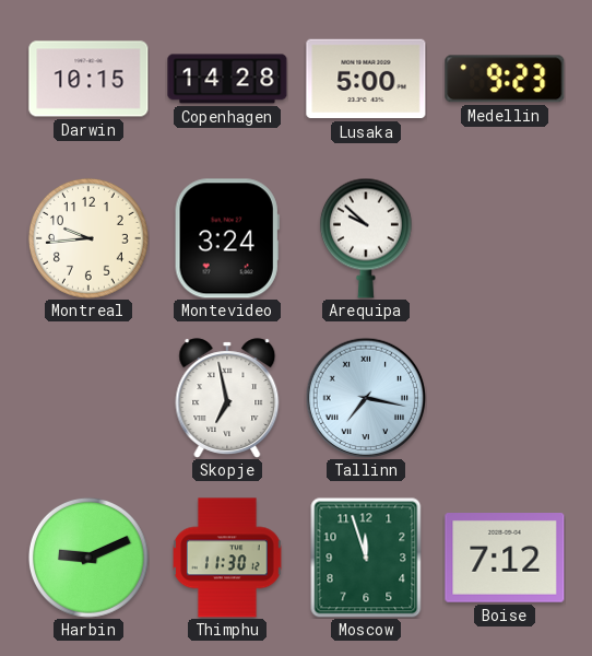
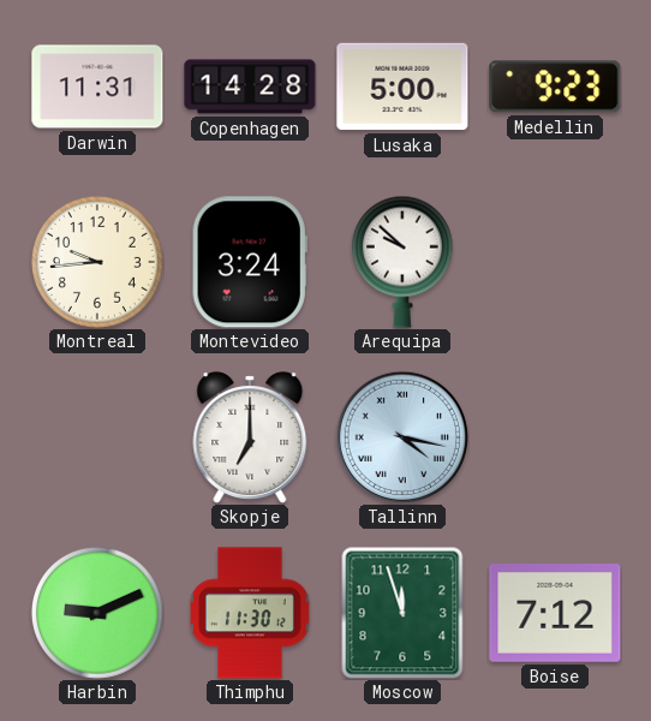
Darwin: 10:15 -> 11:31
Skopje: 6:58 -> 7:00
Tallinn: 7:17 -> 4:17
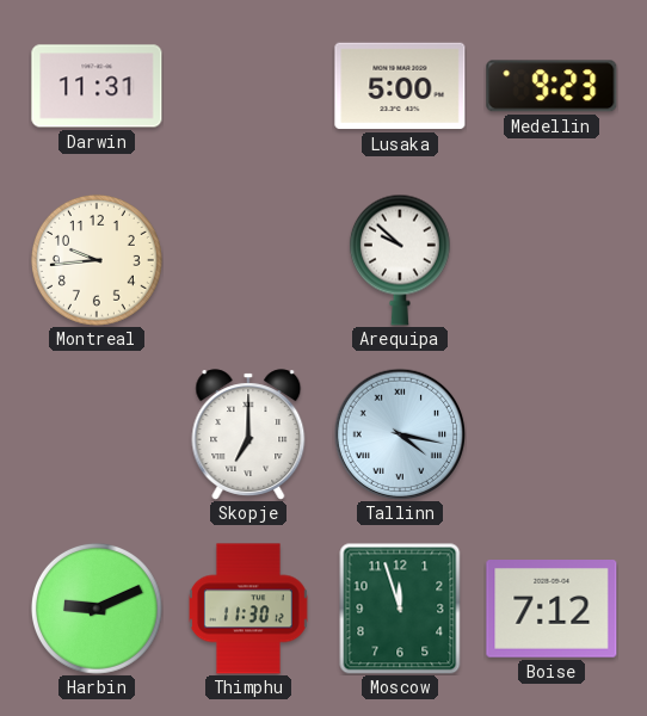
Copenhagen: 14:28 -> none
Montevideo: 3:24 -> none
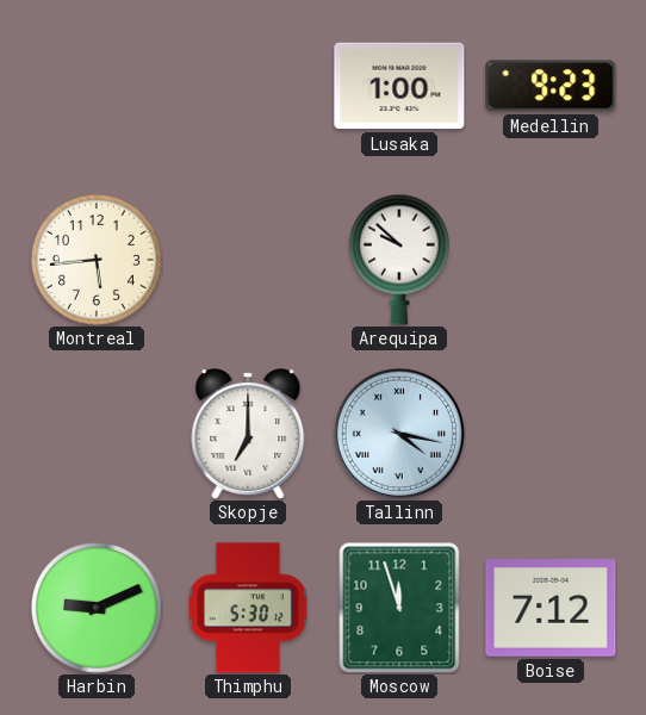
Darwin: 11:31 -> none
Lusaka: 5:00 -> 1:00
Montreal: 9:44 -> 5:44
Thimphu: 11:30 -> 5:30
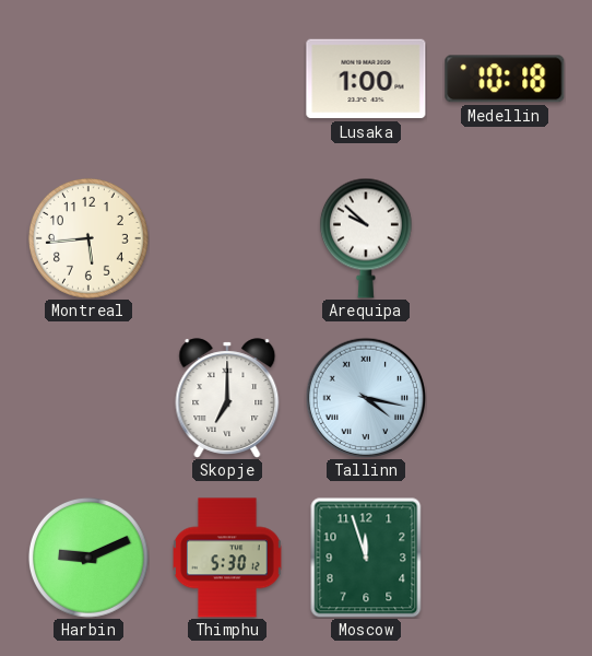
Medellin: 9:23 -> 10:18
Boise: 7:12 -> none
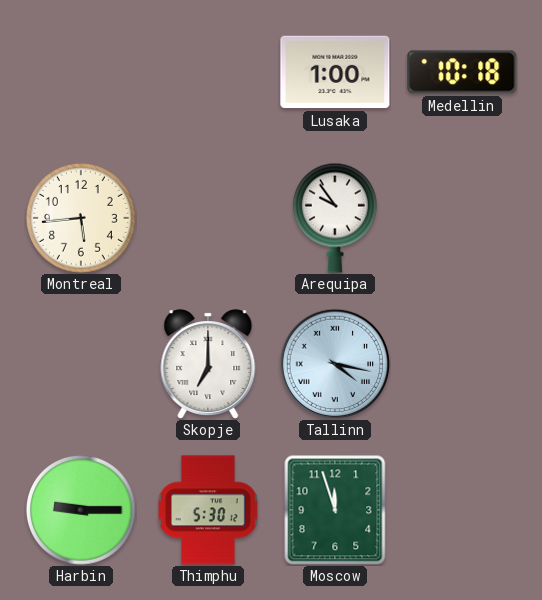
Arequipa: 9:52 -> 9:54
Harbin: 9:11 -> 9:15
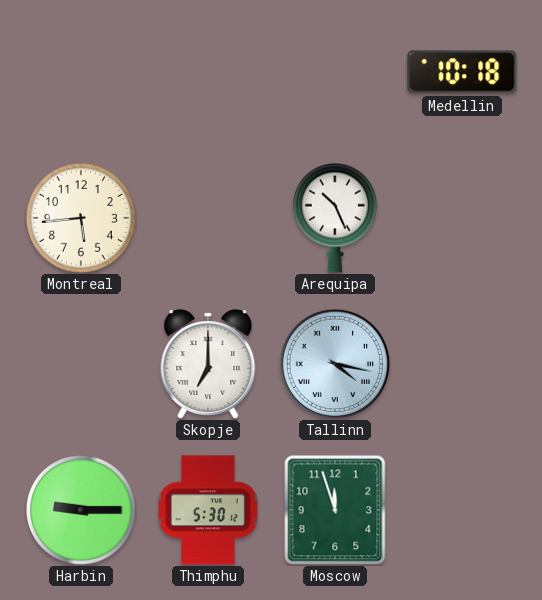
Lusaka: 1:00 -> none
Arequipa: 9:54 -> 10:26
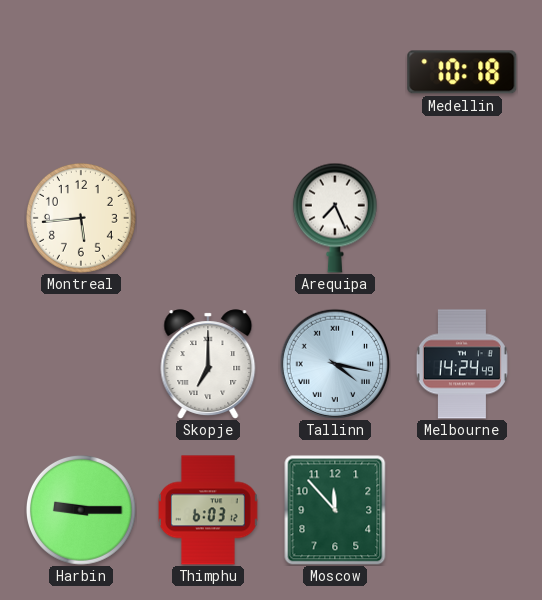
Arequipa: 10:26 -> 7:26
Melbourne: none -> 14:24
Thimphu: 5:30 -> 6:03
Moscow: 11:57 -> 11:53
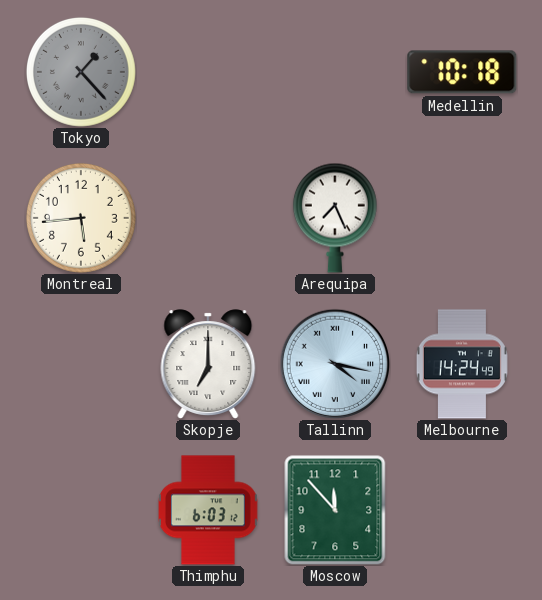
Tokyo: none -> 1:23
Harbin: 9:15 -> none
